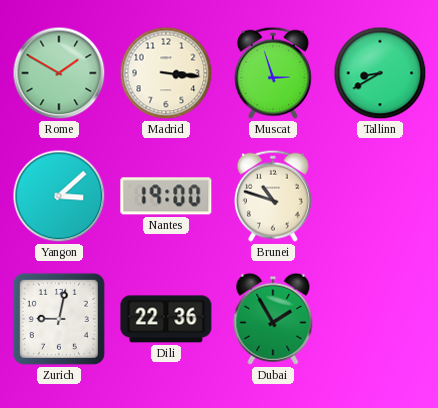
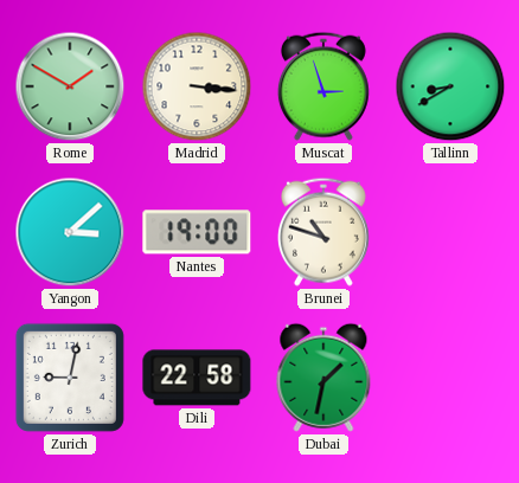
Dili: 22:36 -> 22:58
Dubai: 1:55 -> 1:32
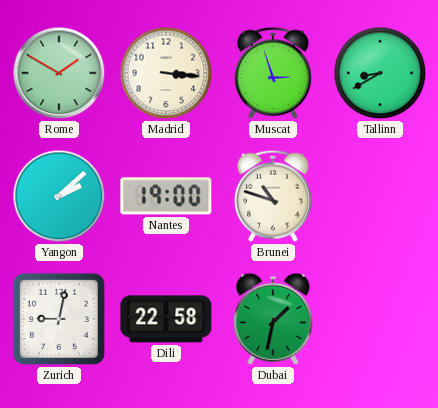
Yangon: 3:08 -> 2:08
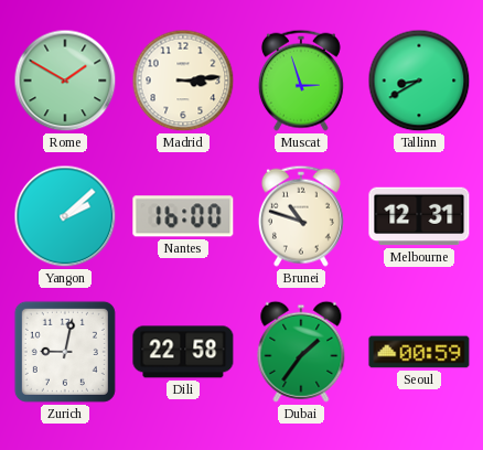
Madrid: 3:16 -> 3:14
Nantes: 19:00 -> 16:00
Melbourne: none -> 12:31
Dubai: 1:32 -> 1:36
Seoul: none -> 00:59
